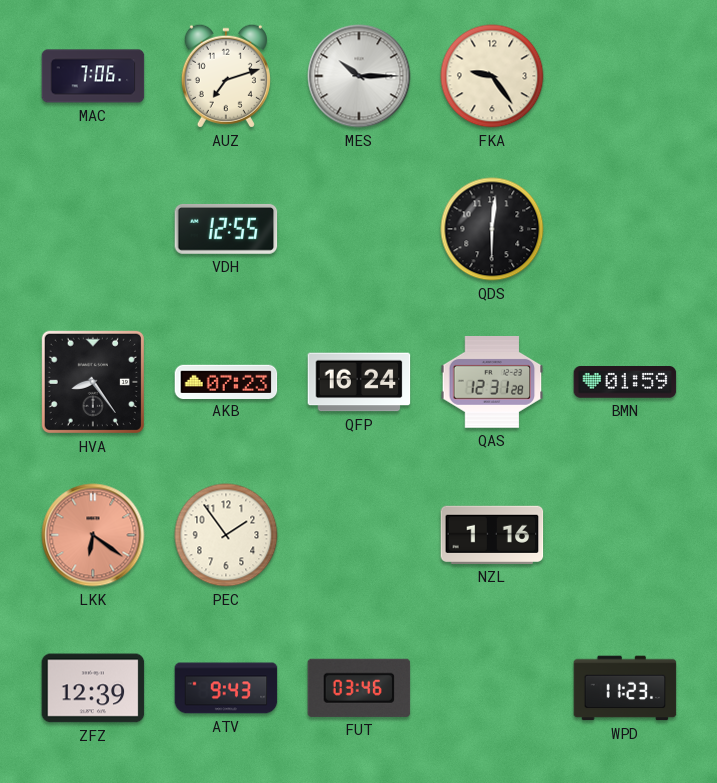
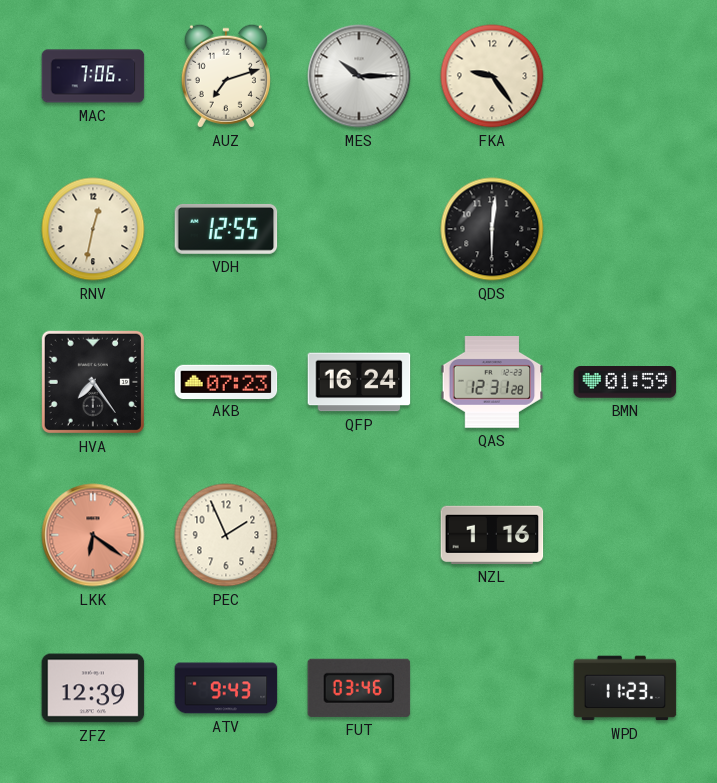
RNV: none -> 12:32
HVA: 8:24 -> 7:24
PEC: 1:54 -> 1:56
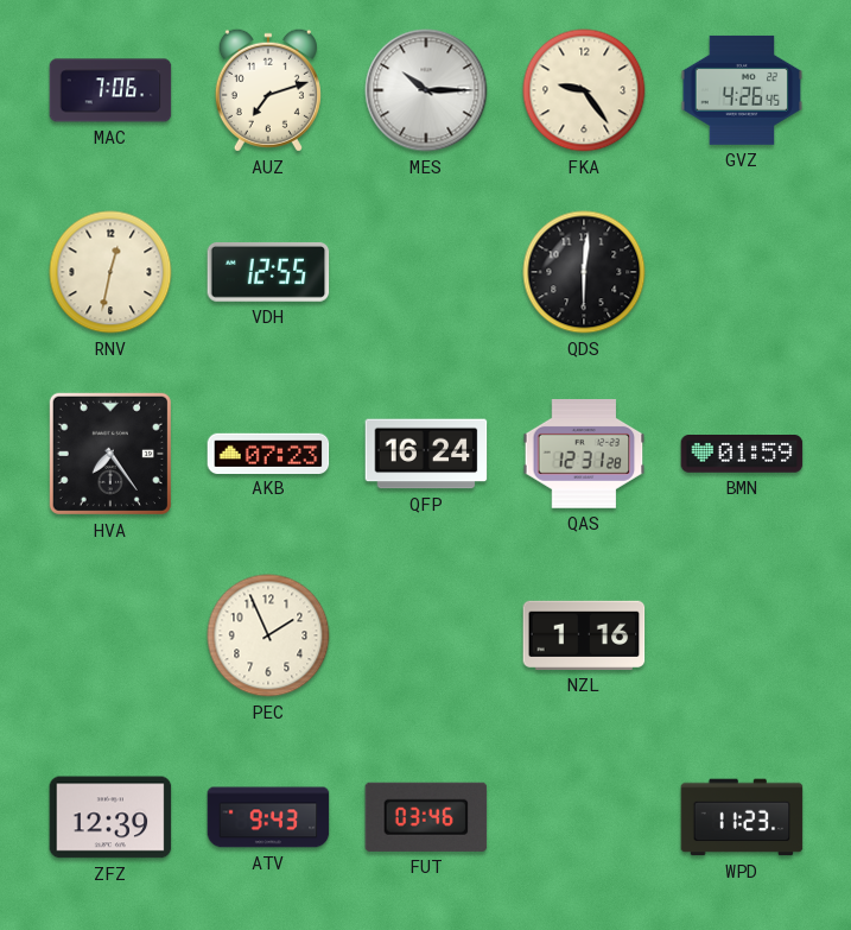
GVZ: none -> 4:26
LKK: 6:21 -> none
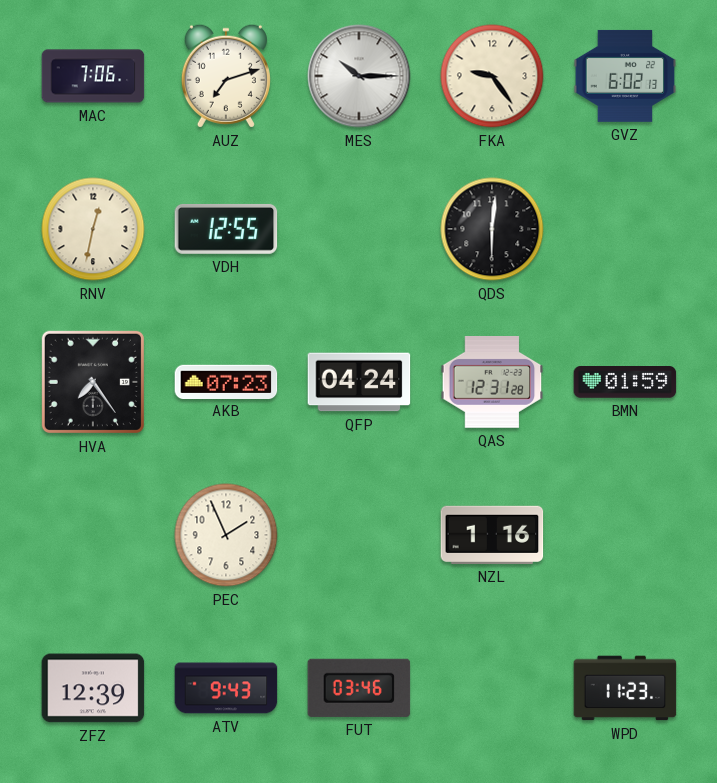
GVZ: 4:26 -> 6:02
QFP: 16:24 -> 04:24
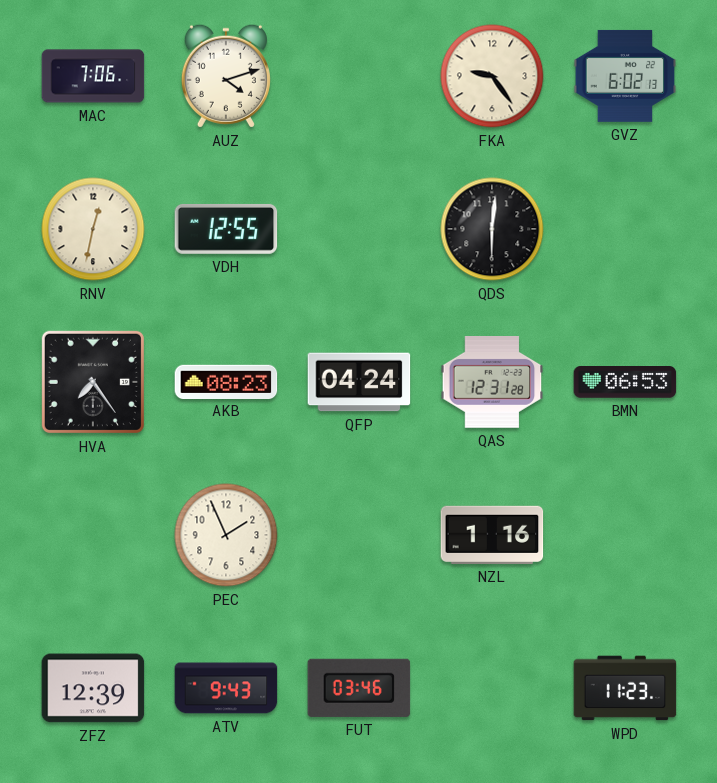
AUZ: 7:12 -> 4:12
MES: 10:15 -> none
AKB: 07:23 -> 08:23
BMN: 01:59 -> 06:53
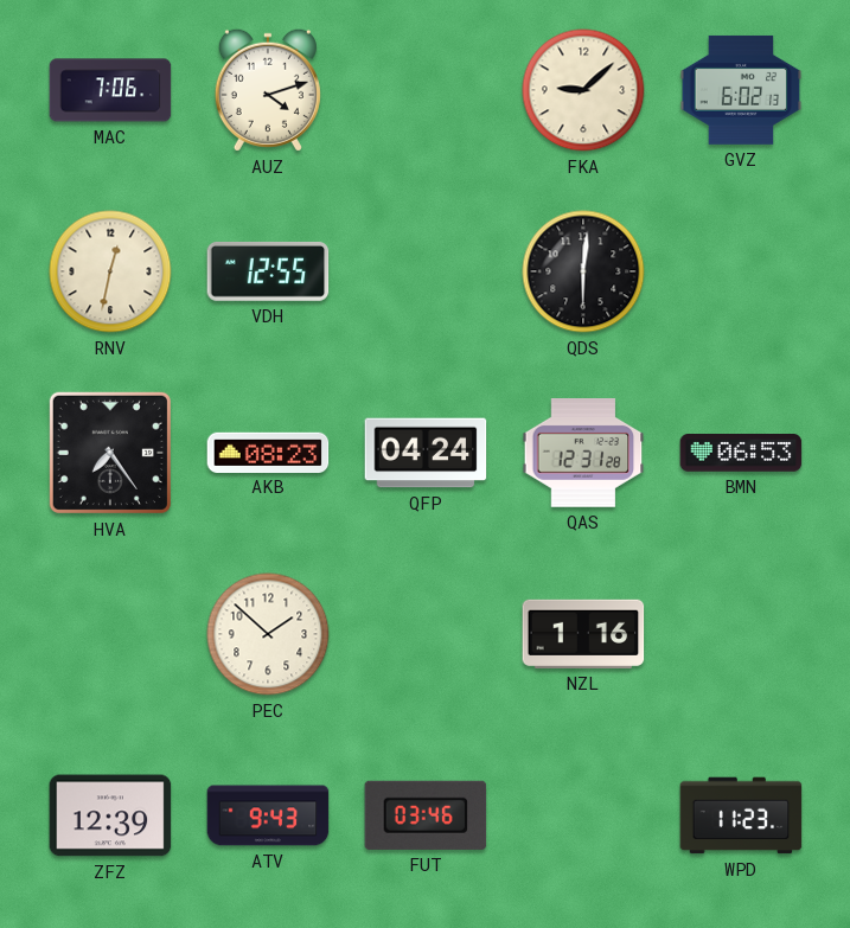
FKA: 9:24 -> 9:08
PEC: 1:56 -> 1:52
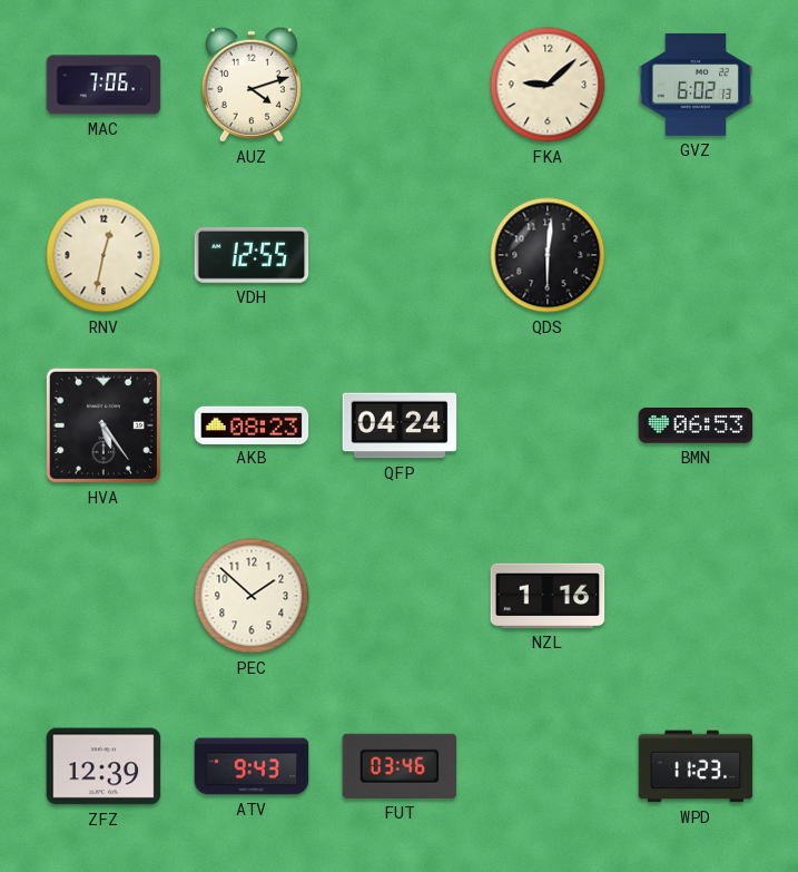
HVA: 7:24 -> 5:24
QAS: 12:31 -> none
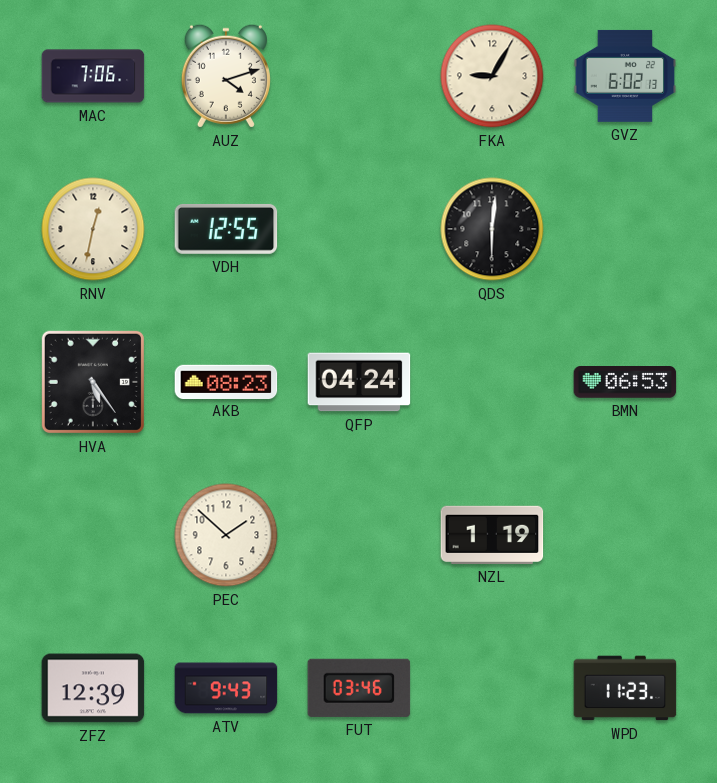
FKA: 9:08 -> 9:05
NZL: 1:16 -> 1:19
